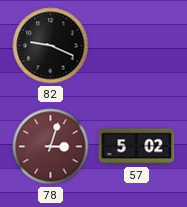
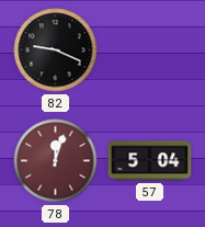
78: 3:03 -> 12:03
57: 5:02 -> 5:04
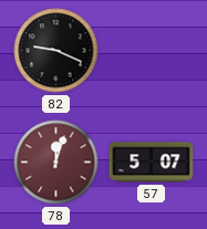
57: 5:04 -> 5:07
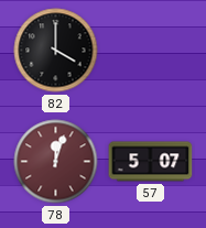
82: 9:19 -> 4:00
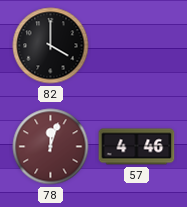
57: 5:07 -> 4:46
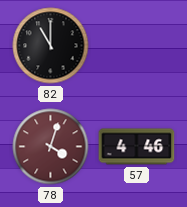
82: 4:00 -> 11:00
78: 12:03 -> 4:03
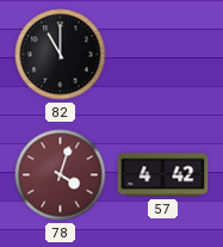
57: 4:46 -> 4:42
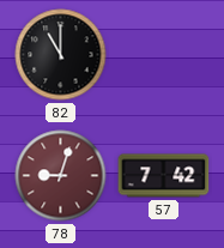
78: 4:03 -> 9:03
57: 4:42 -> 7:42
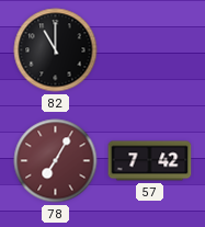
78: 9:03 -> 7:05
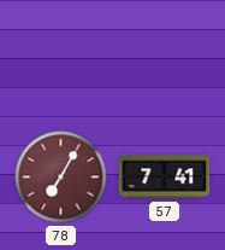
82: 11:00 -> none
57: 7:42 -> 7:41
